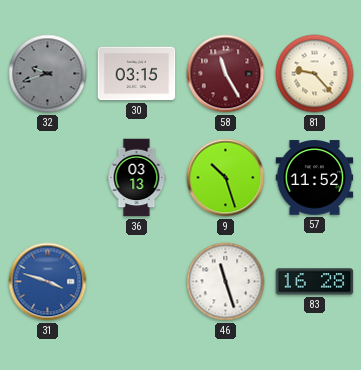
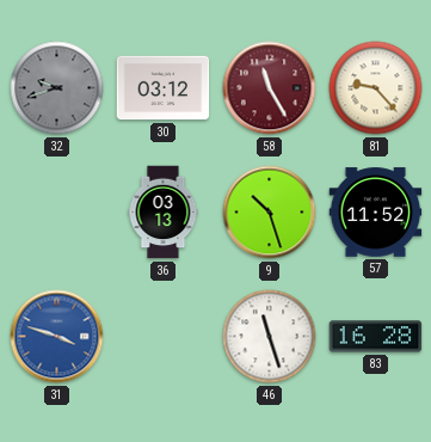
30: 03:15 -> 03:12
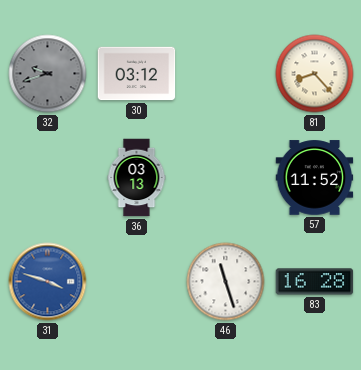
58: 11:25 -> none
81: 9:23 -> 8:23
9: 10:27 -> none
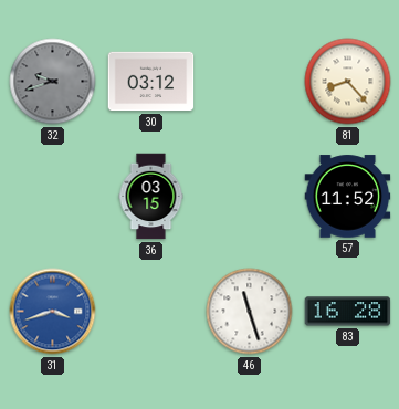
36: 03:13 -> 03:15
31: 3:48 -> 3:42
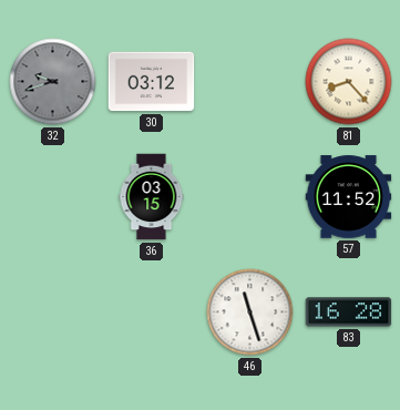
31: 3:42 -> none
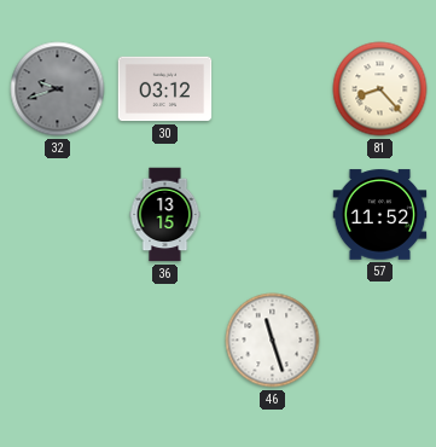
36: 03:15 -> 13:15
83: 16:28 -> none
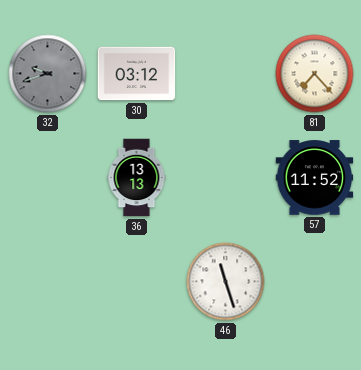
81: 8:23 -> 7:23
36: 13:15 -> 13:13
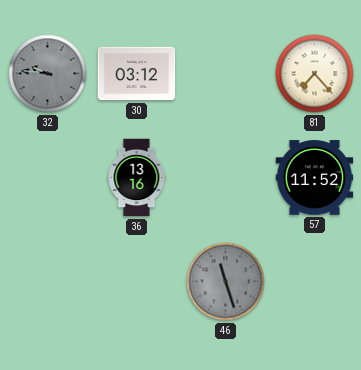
32: 9:42 -> 9:46
36: 13:13 -> 13:16
46 dial: white -> grey
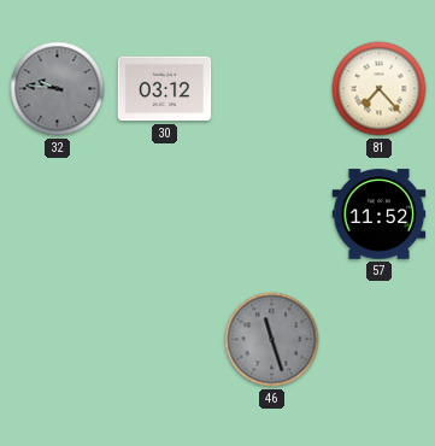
36: 13:16 -> none
